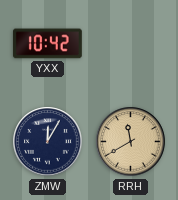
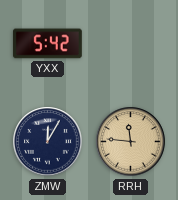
YXX: 10:42 -> 5:42
RRH: 11:40 -> 11:46
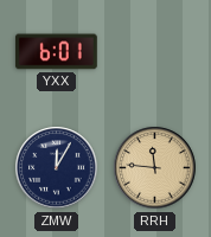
YXX: 5:42 -> 6:01
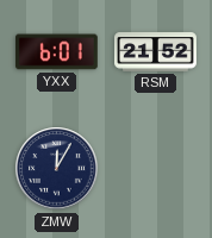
RSM: none -> 21:52
RRH: 11:46 -> none
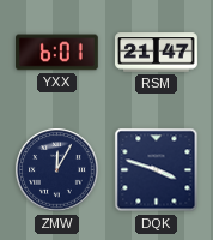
RSM: 21:52 -> 21:47
DQK: none -> 3:48
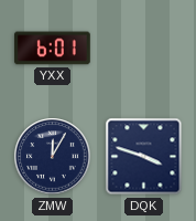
RSM: 21:47 -> none
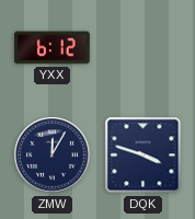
YXX: 6:01 -> 6:12
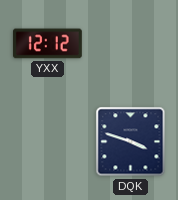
YXX: 6:12 -> 12:12
ZMW: 12:05 -> none
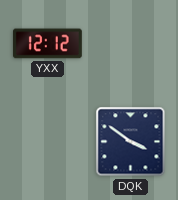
DQK: 3:48 -> 3:51
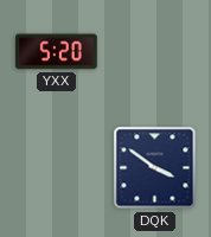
YXX: 12:12 -> 5:20
